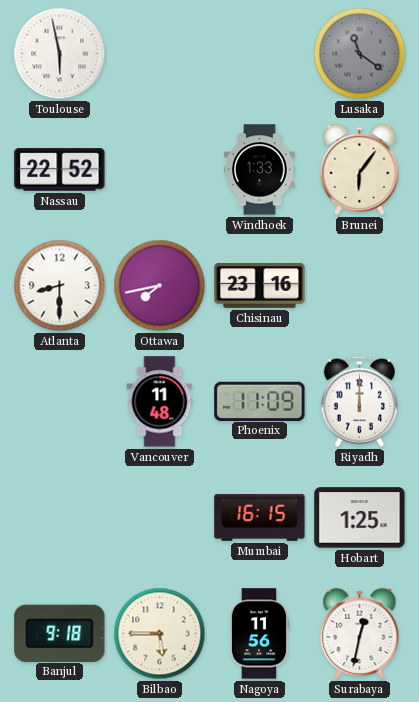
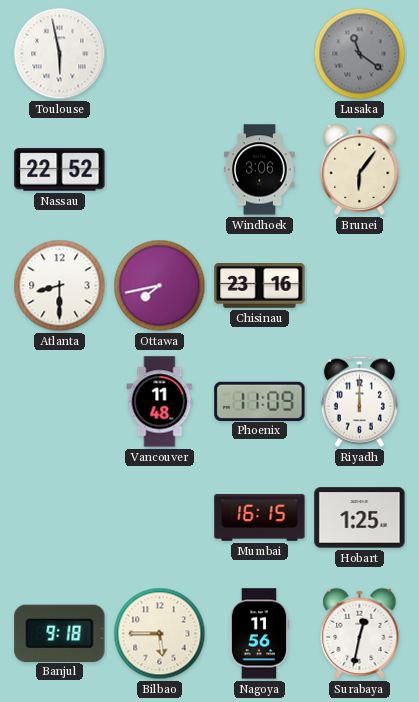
Windhoek: 1:33 -> 3:06
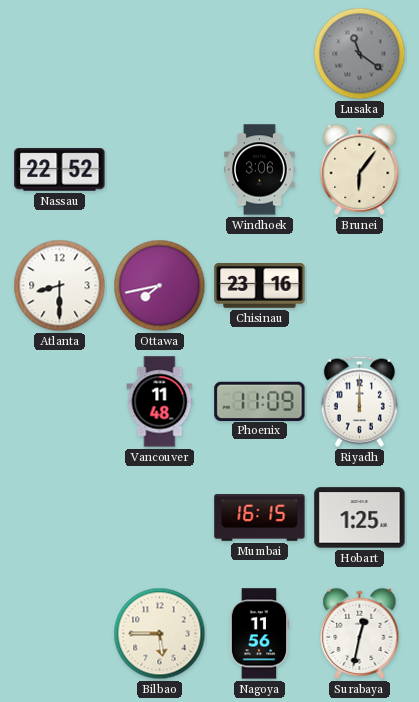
Toulouse: 5:58 -> none
Banjul: 9:18 -> none
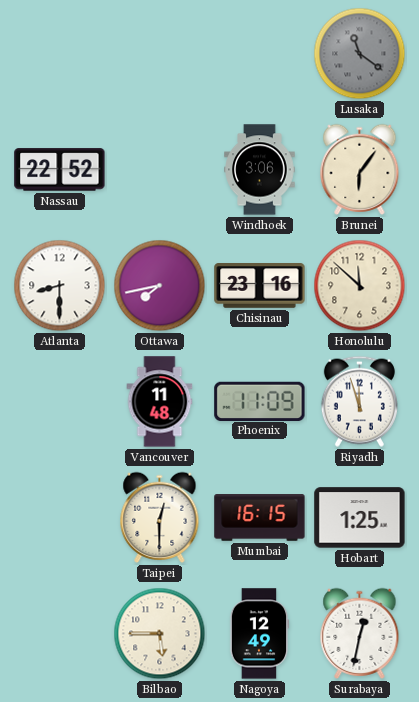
Honolulu: none -> 11:52
Riyadh: 12:00 -> 11:57
Taipei: none -> 12:30
Nagoya: 11:56 -> 12:49
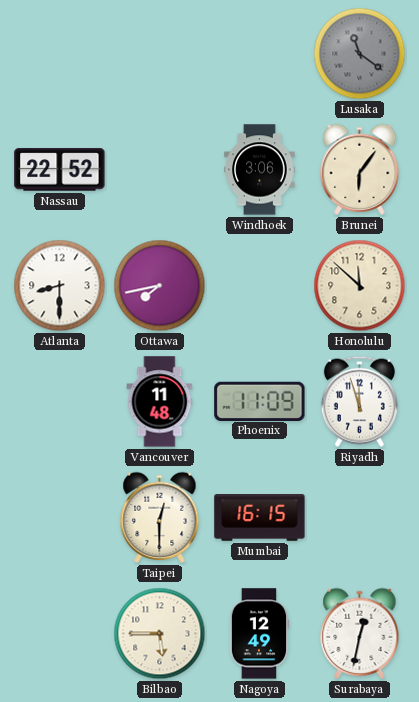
Chisinau: 23:16 -> none
Hobart: 1:25 -> none
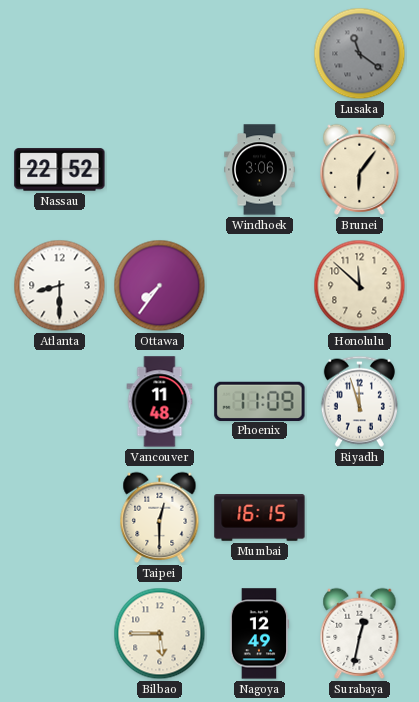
Ottawa: 7:43 -> 7:36
